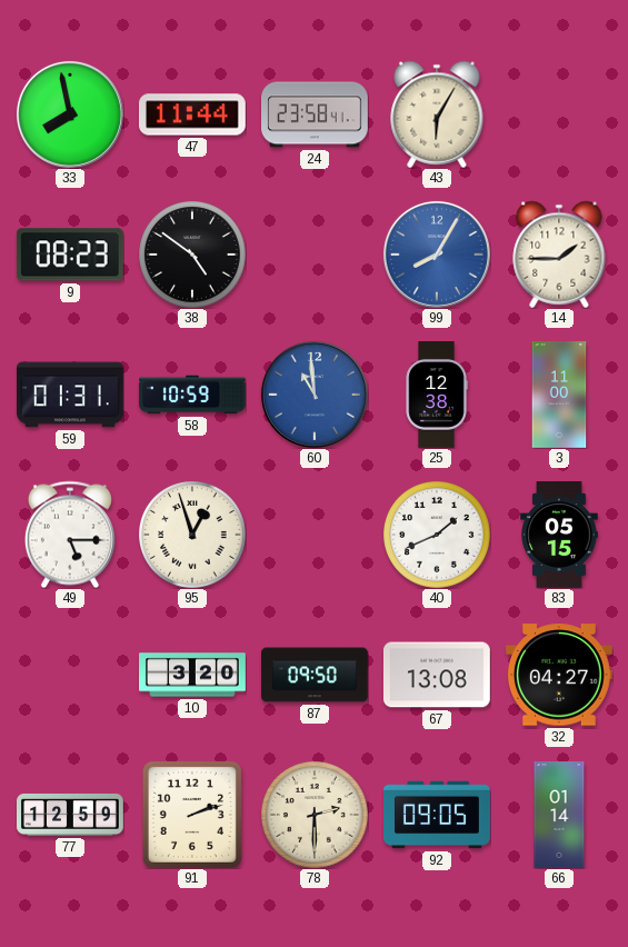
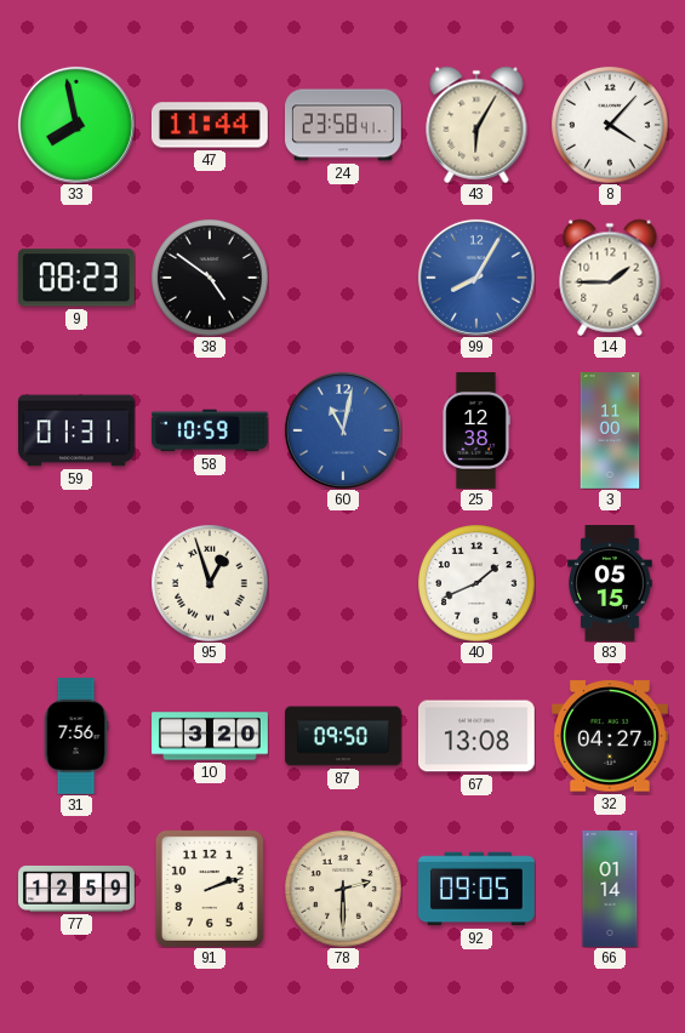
8: none -> 4:07
60: 10:59 -> 11:02
49: 5:15 -> none
31: none -> 7:56
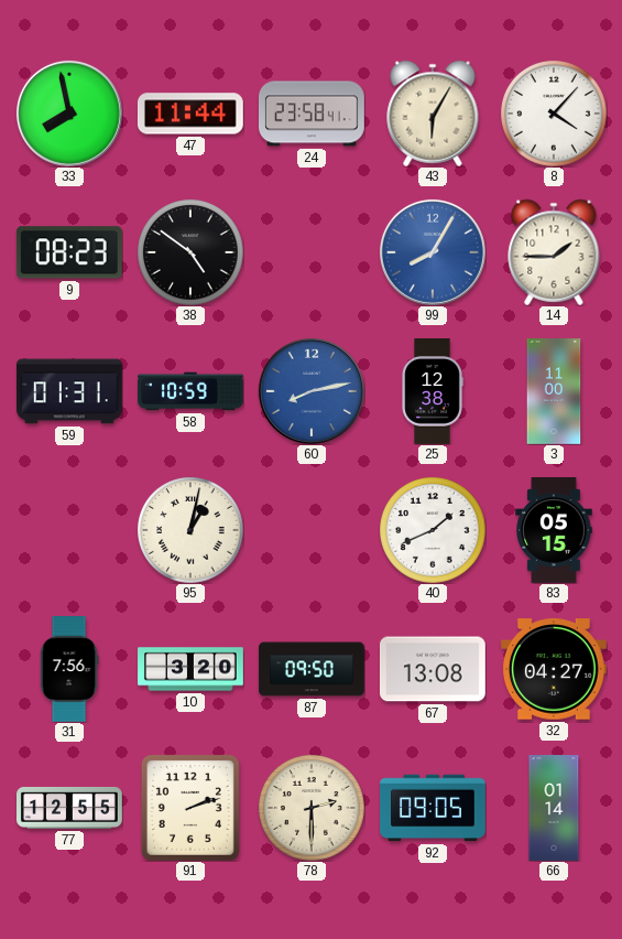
60: 11:02 -> 8:13
95: 12:57 -> 1:02
77: 12:59 -> 12:55
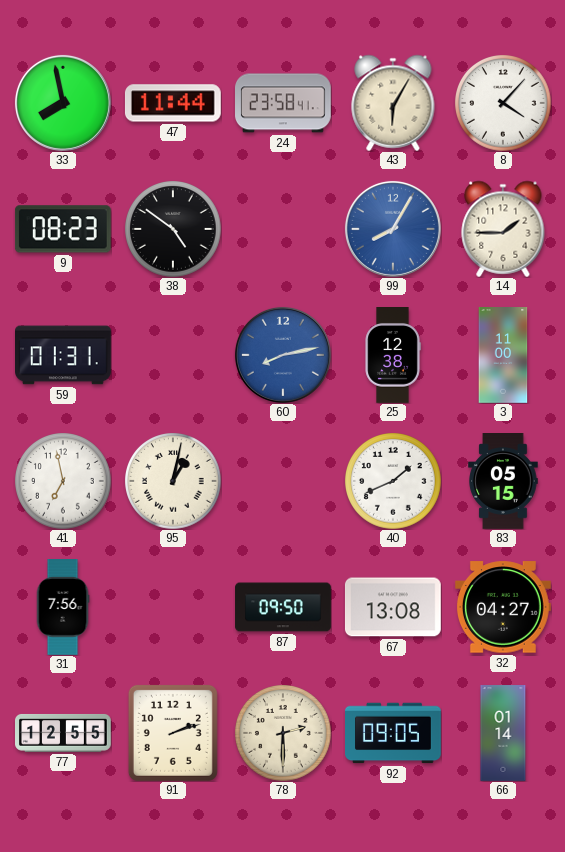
58: 10:59 -> none
41: none -> 6:58
10: 3:20 -> none
